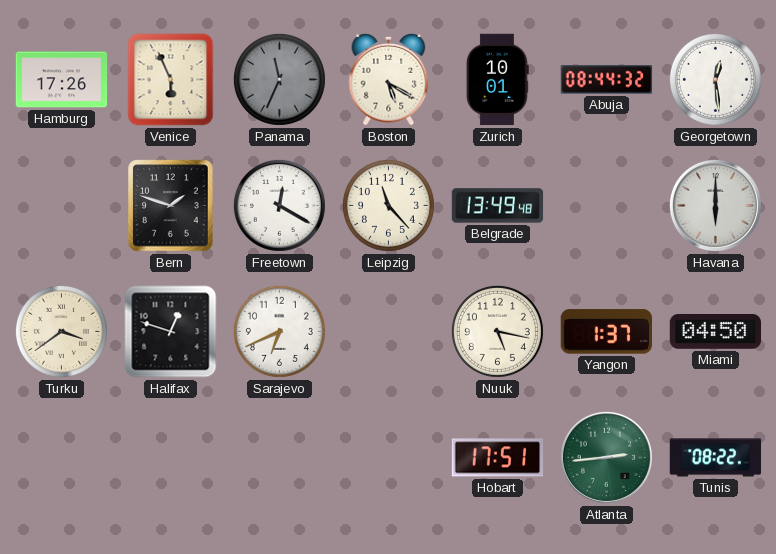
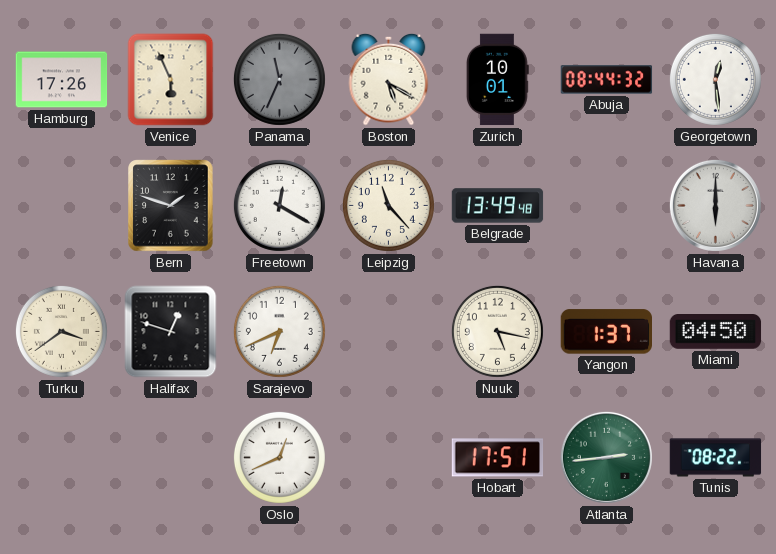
Oslo: none -> 12:41
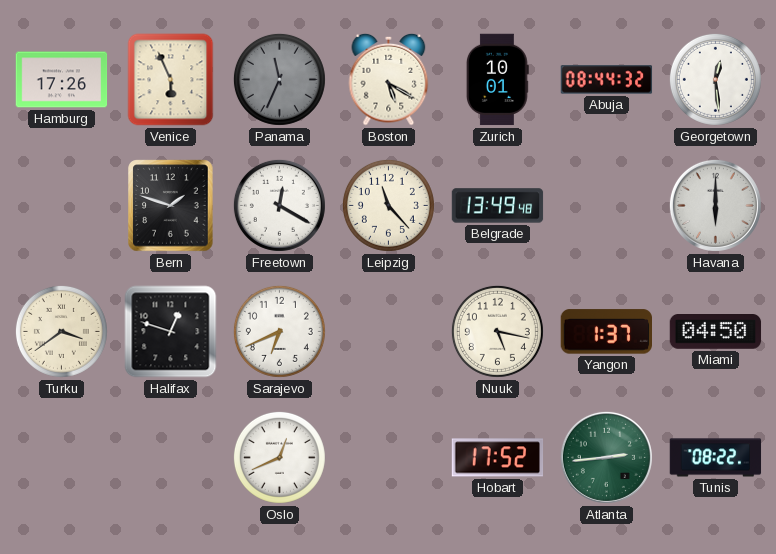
Hobart: 17:51 -> 17:52
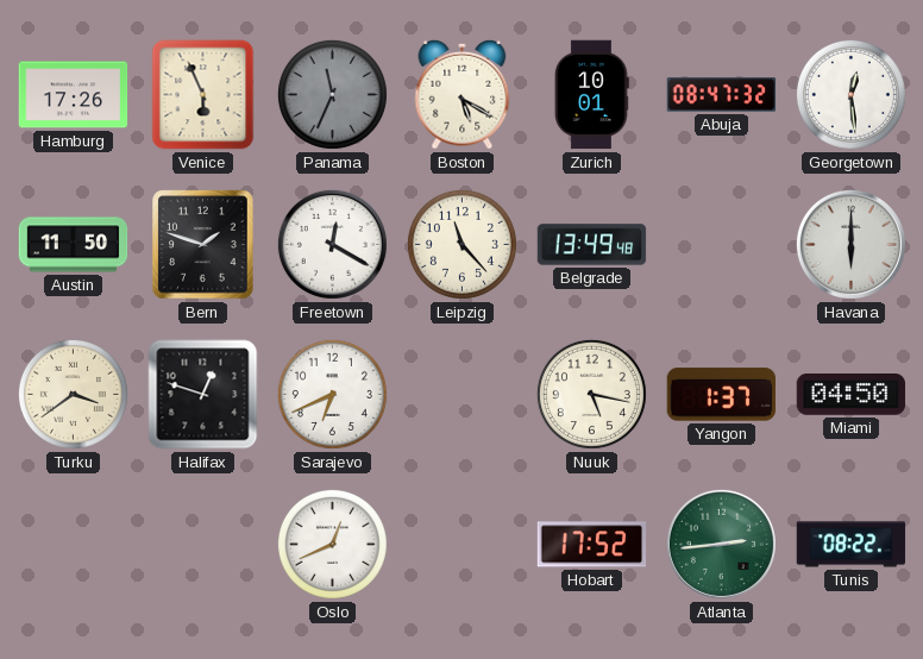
Abuja: 08:44 -> 08:47
Austin: none -> 11:50
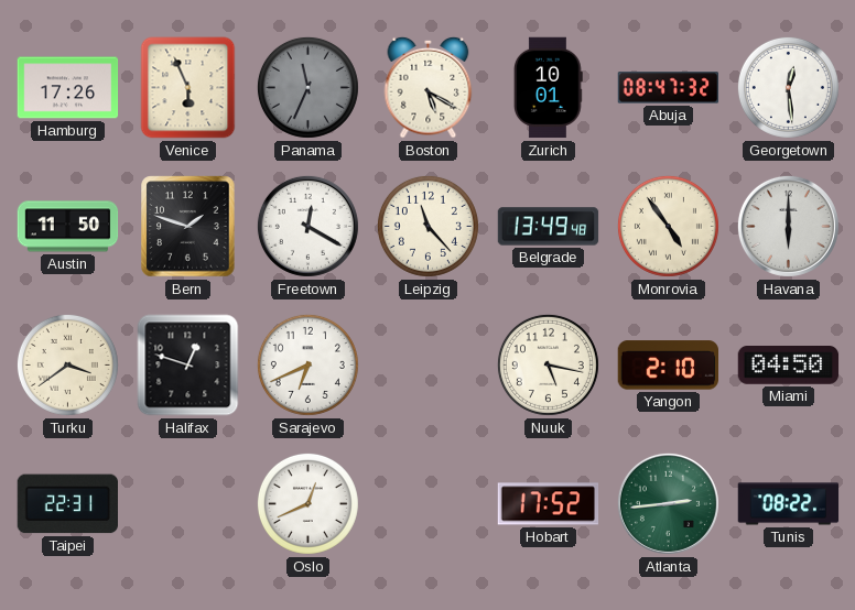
Monrovia: none -> 4:54
Yangon: 1:37 -> 2:10
Taipei: none -> 22:31
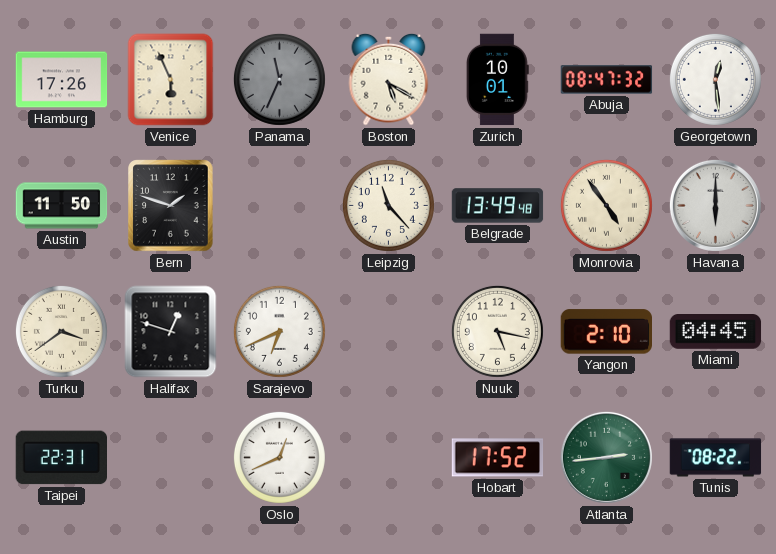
Freetown: 12:20 -> none
Miami: 04:50 -> 04:45
